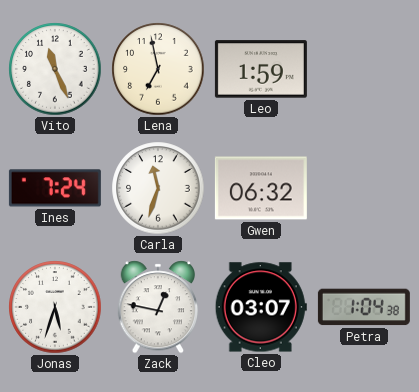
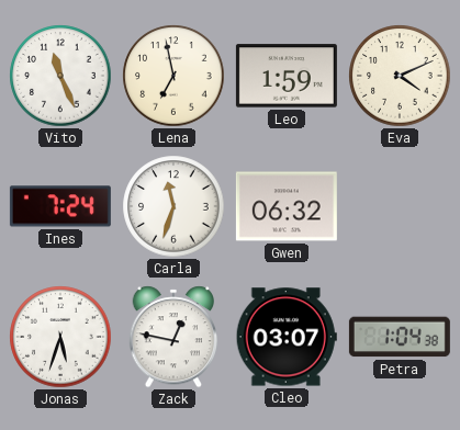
Eva: none -> 4:11
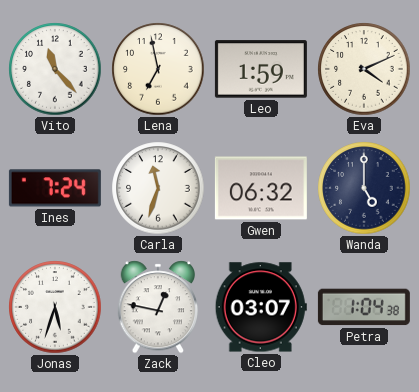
Vito: 11:26 -> 11:23
Wanda: none -> 5:00
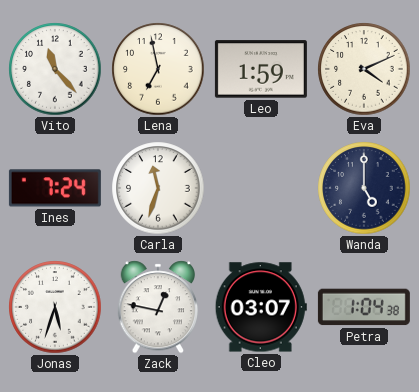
Gwen: 06:32 -> none
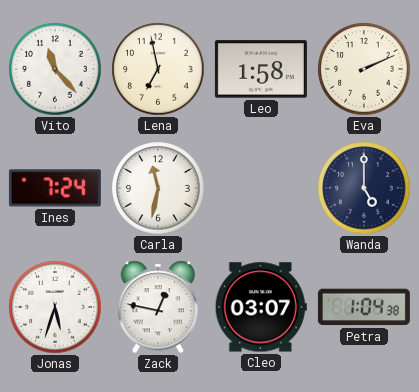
Leo: 1:59 -> 1:58
Eva: 4:11 -> 2:11
Carla: 11:33 -> 11:32
